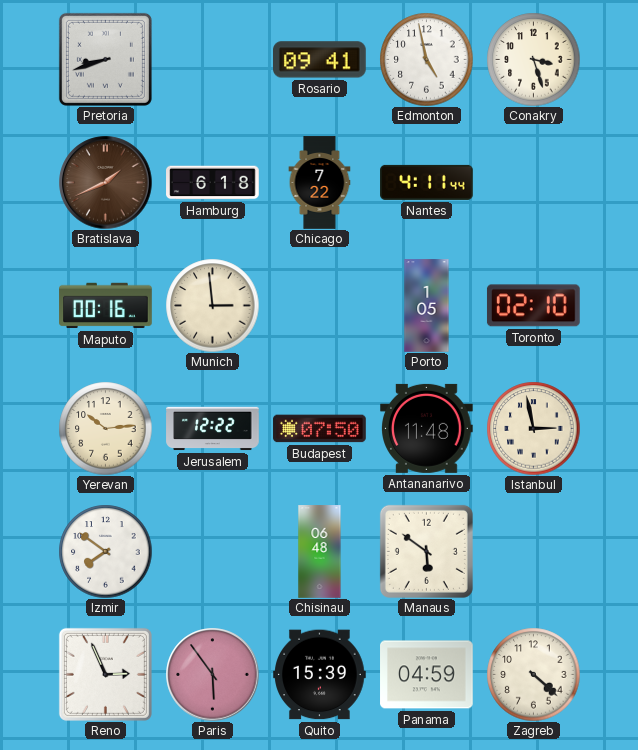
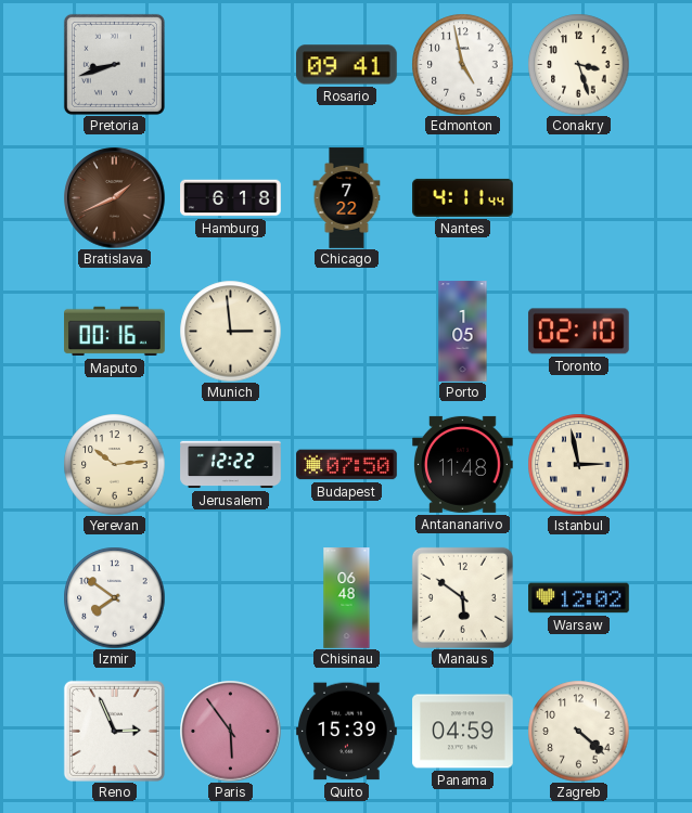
Warsaw: none -> 12:02
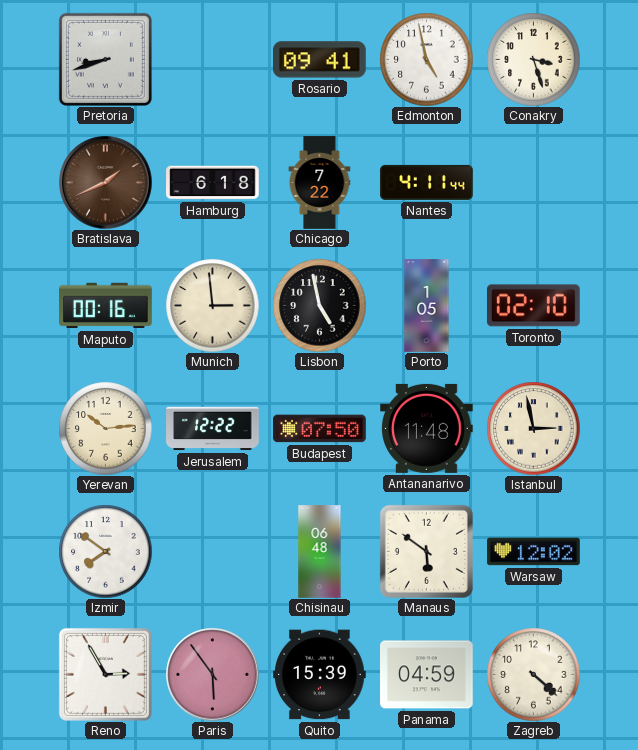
Lisbon: none -> 4:58
Reno: 2:56 -> 2:55
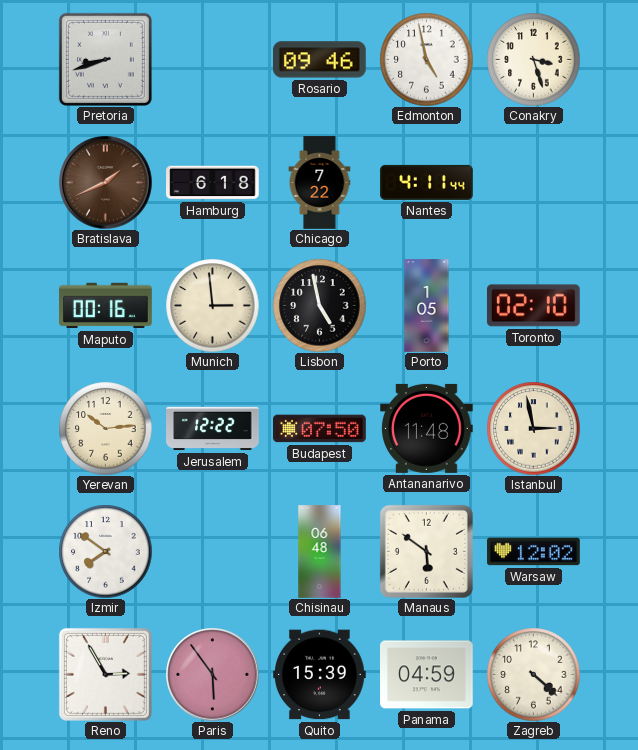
Rosario: 09:41 -> 09:46
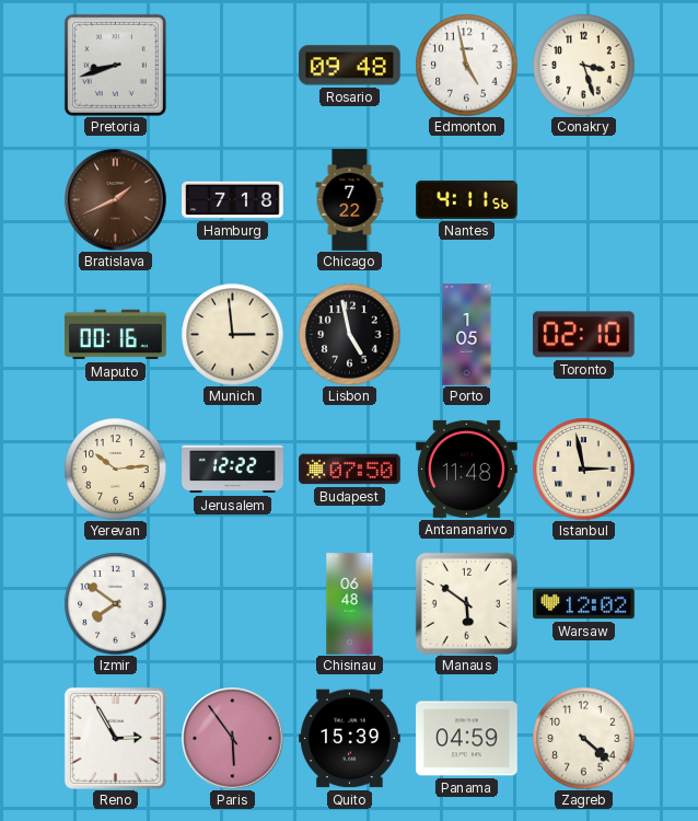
Rosario: 09:46 -> 09:48
Hamburg: 6:18 -> 7:18
Nantes: 4:11:44 -> 4:11:56
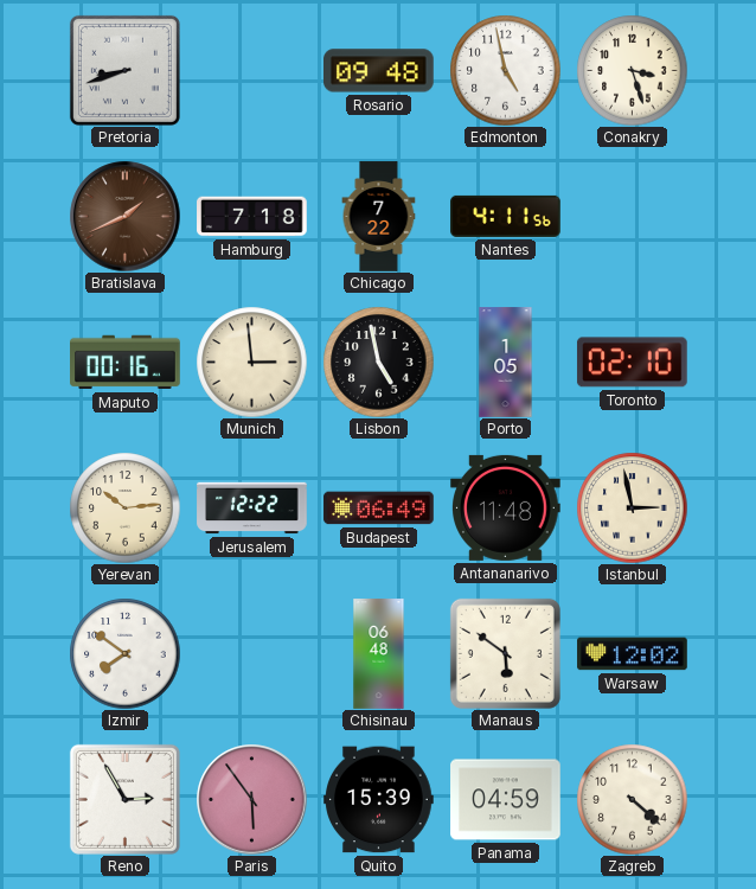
Budapest: 07:50 -> 06:49
